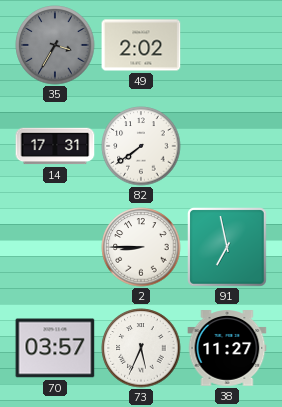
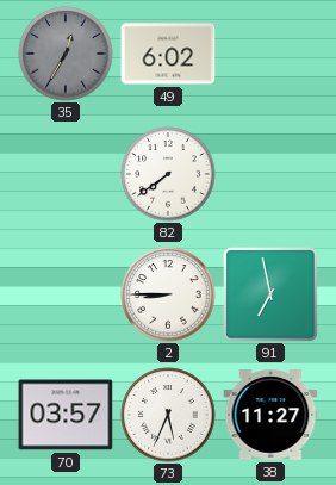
35: 3:35 -> 12:35
49: 2:02 -> 6:02
14: 17:31 -> none
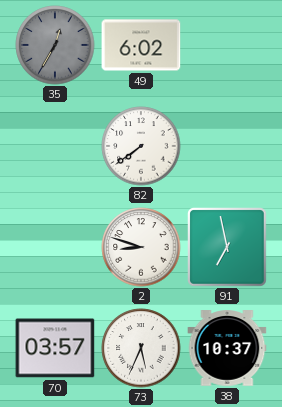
2: 8:45 -> 8:48
38: 11:27 -> 10:37
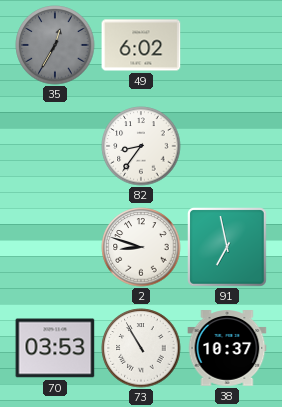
82: 7:39 -> 8:36
70: 03:57 -> 03:53
73: 5:34 -> 10:55
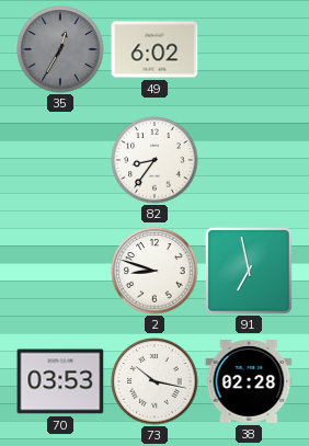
73: 10:55 -> 10:17
38: 10:37 -> 02:28
